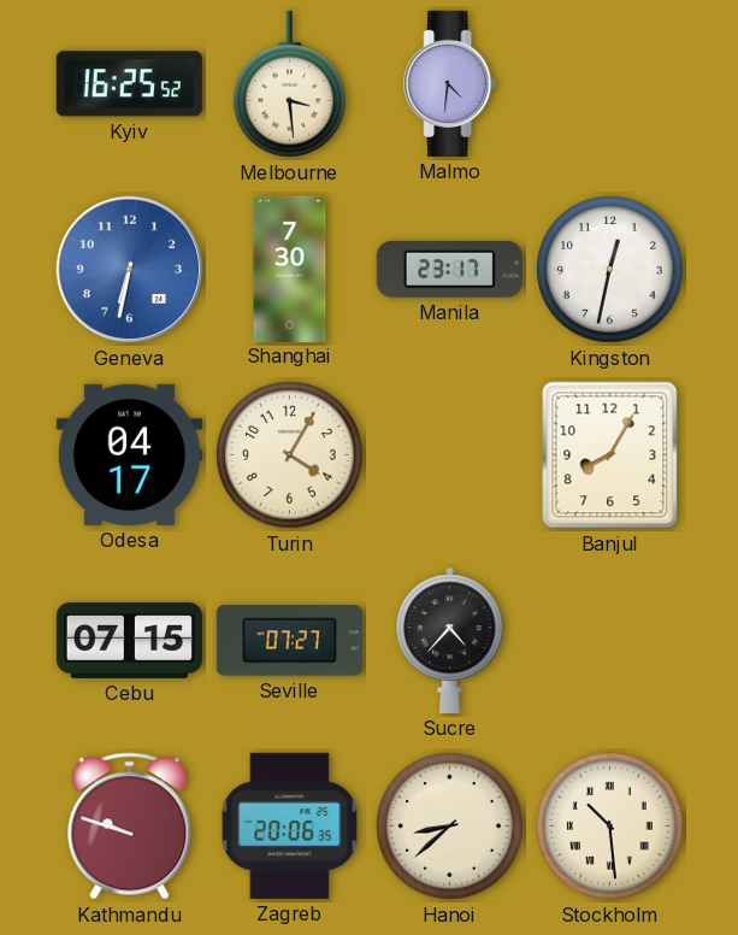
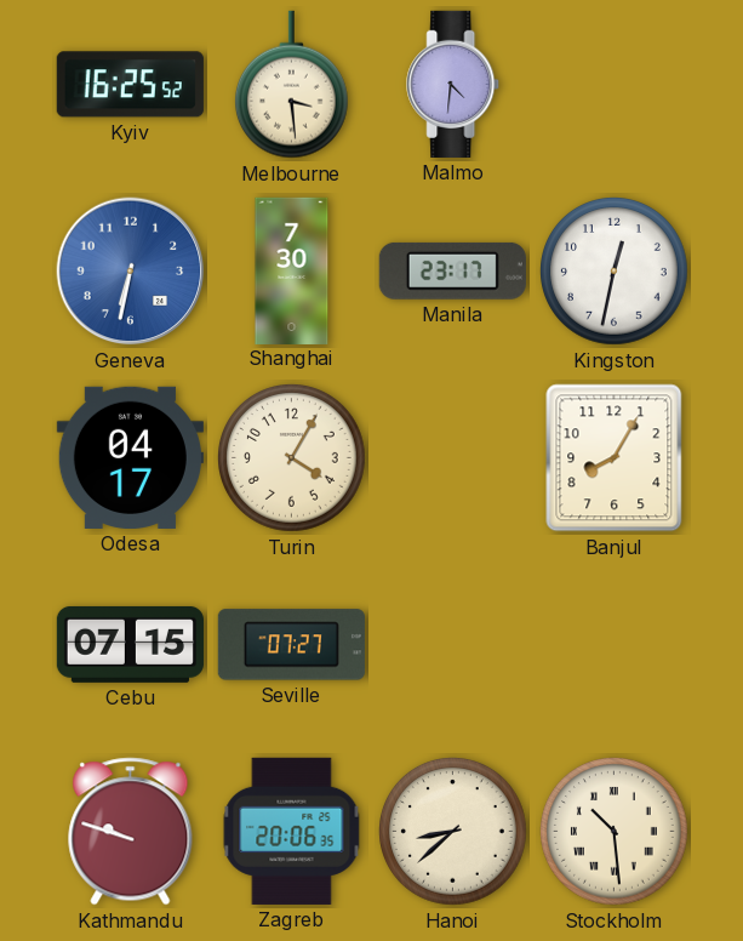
Sucre: 4:37 -> none
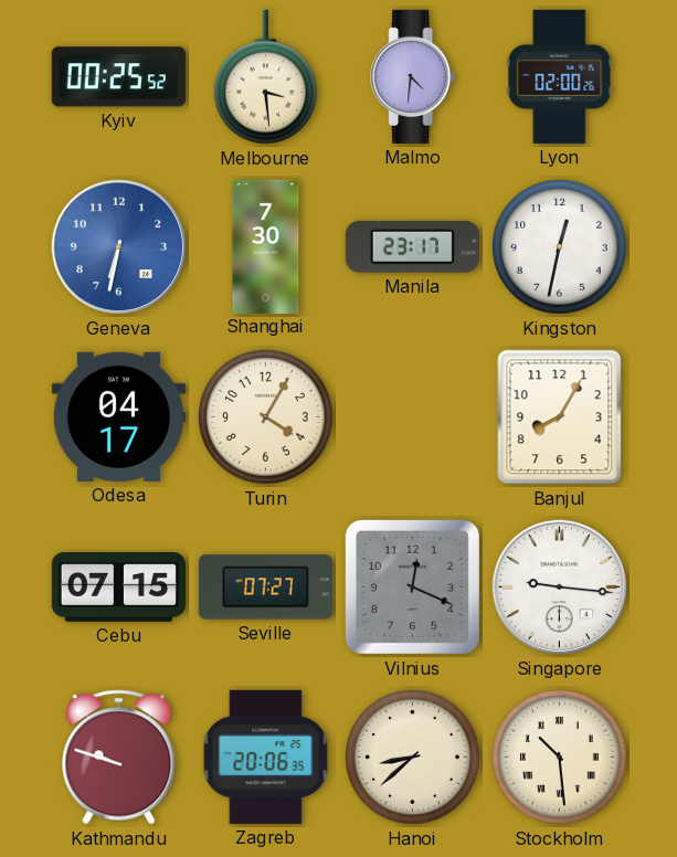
Kyiv: 16:25 -> 00:25
Lyon: none -> 02:00
Vilnius: none -> 12:19
Singapore: none -> 9:16
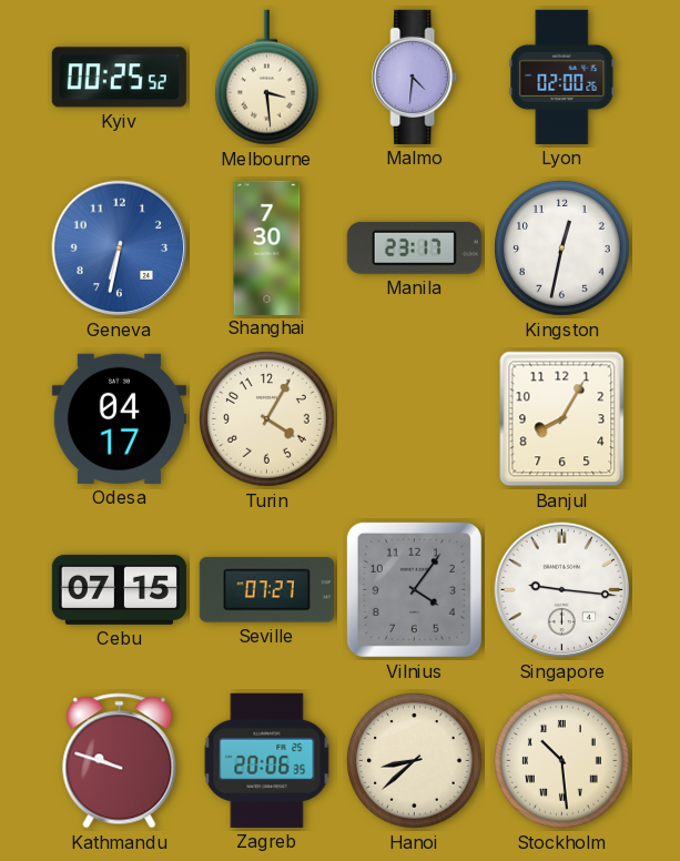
Vilnius: 12:19 -> 4:06
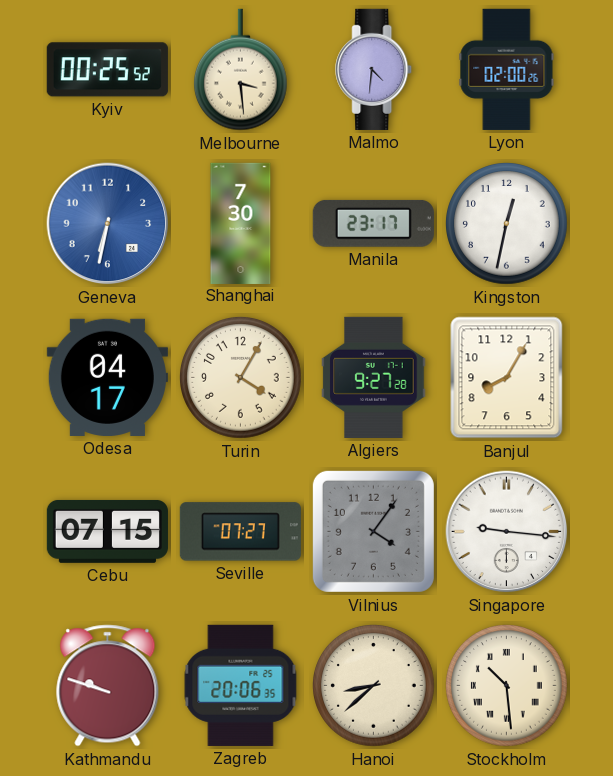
Algiers: none -> 9:27
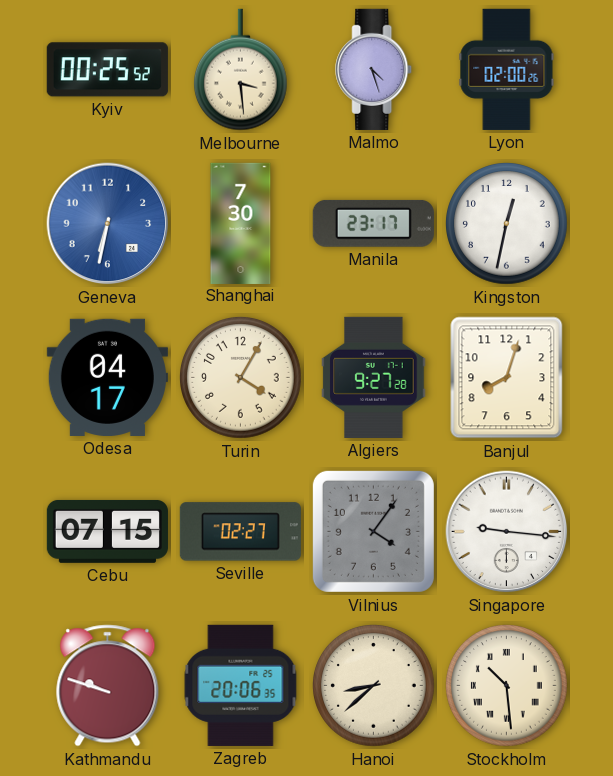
Malmo: 4:31 -> 4:27
Banjul: 8:05 -> 8:03
Seville: 07:27 -> 02:27
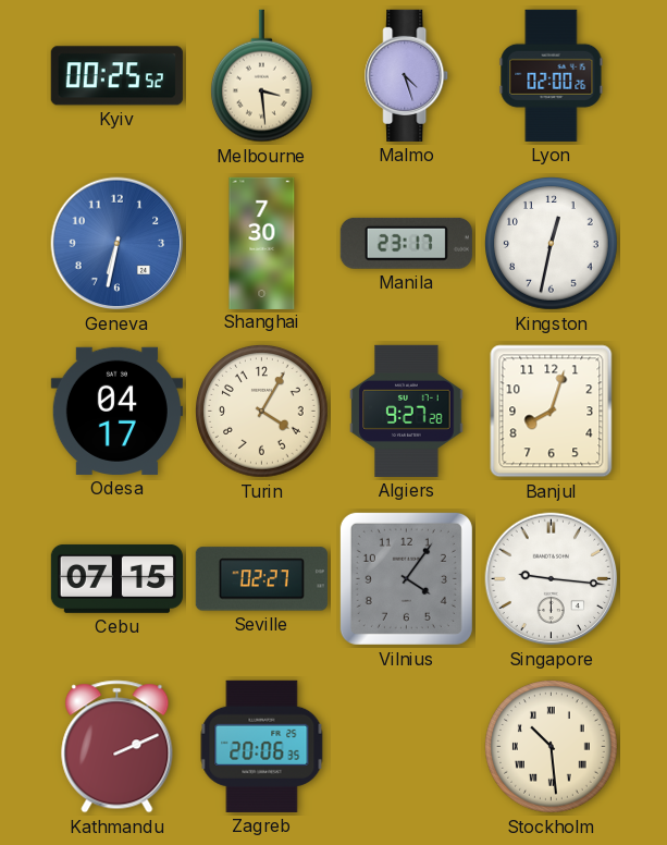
Kathmandu: 9:48 -> 2:11
Hanoi: 8:38 -> none
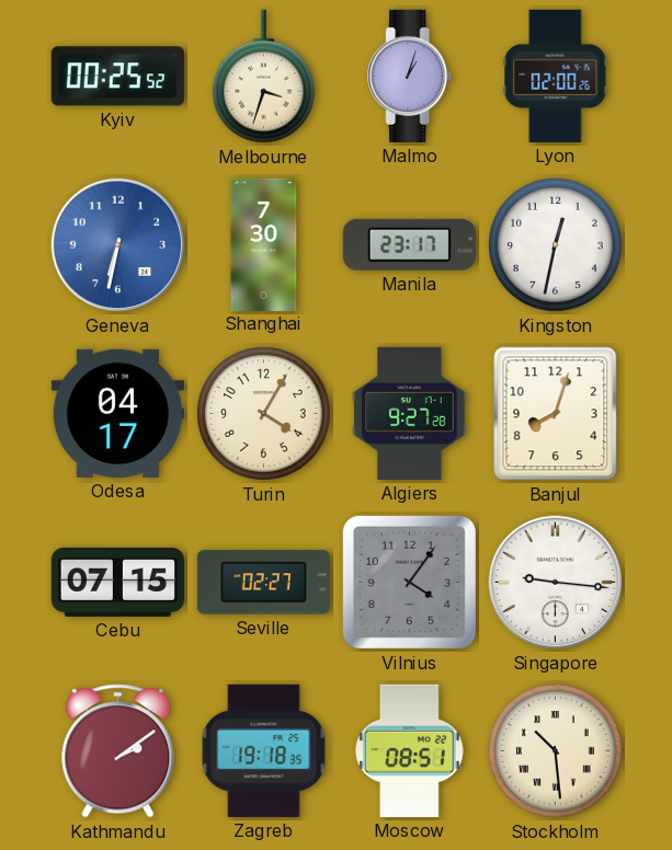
Melbourne: 3:29 -> 3:33
Malmo: 4:27 -> 1:03
Kathmandu: 2:11 -> 2:09
Zagreb: 20:06 -> 19:18
Moscow: none -> 08:51
